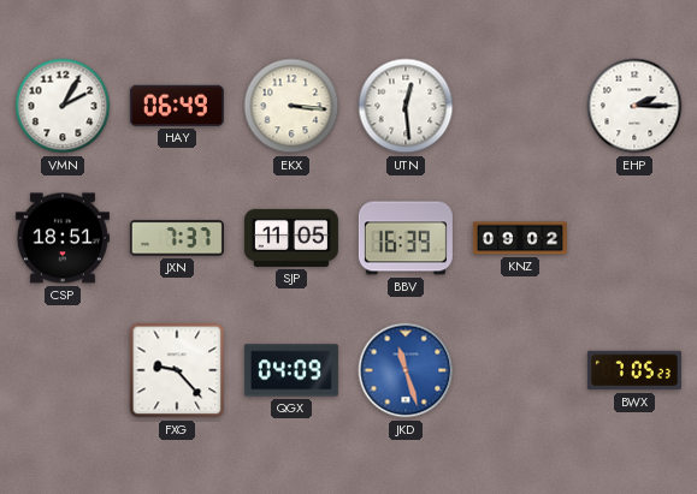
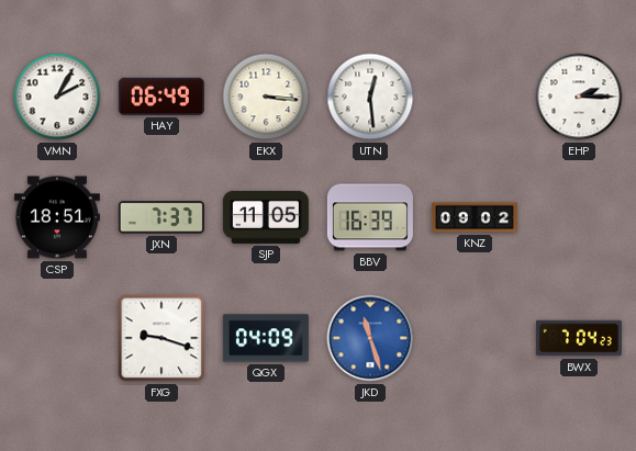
FXG: 9:23 -> 9:18
BWX: 7:05 -> 7:04
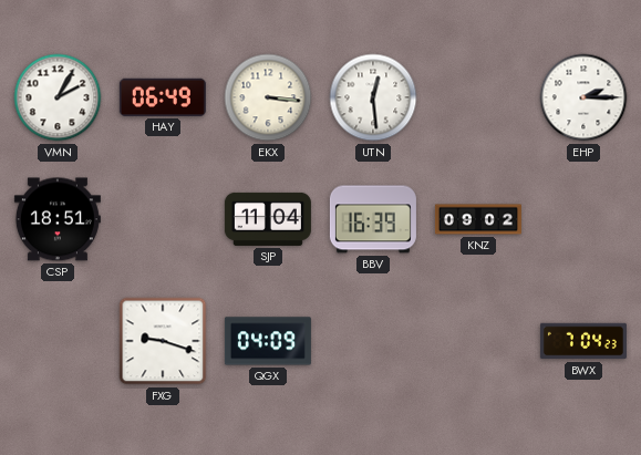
JXN: 7:37 -> none
SJP: 11:05 -> 11:04
JKD: 11:27 -> none
